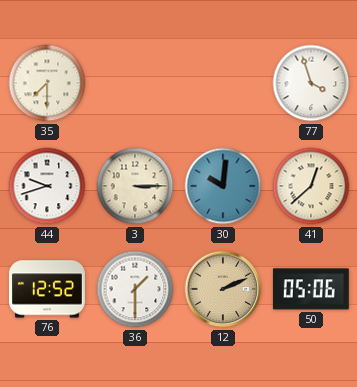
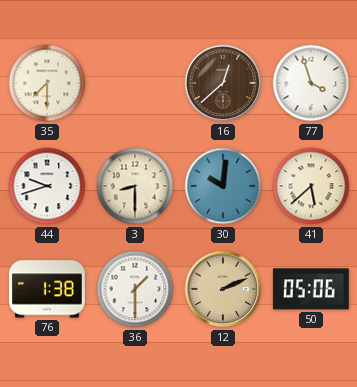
16: none -> 12:38
3: 3:15 -> 8:30
41: 12:38 -> 5:38
76: 12:52 -> 1:38
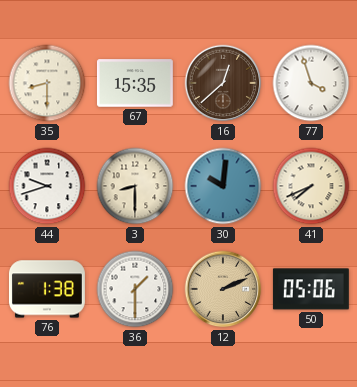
35: 7:30 -> 8:30
67: none -> 15:35
41: 5:38 -> 7:41
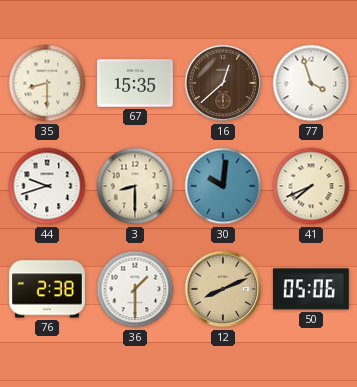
76: 1:38 -> 2:38
12: 2:11 -> 8:11
